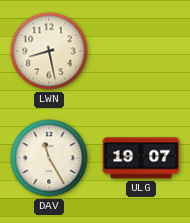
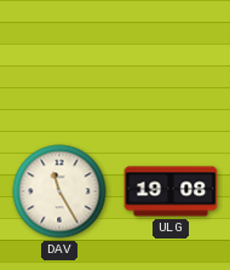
LWN: 8:28 -> none
ULG: 19:07 -> 19:08
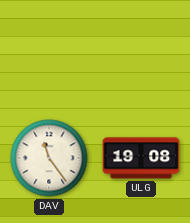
DAV: 11:25 -> 11:24
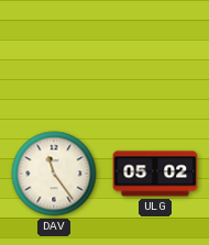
ULG: 19:08 -> 05:02
